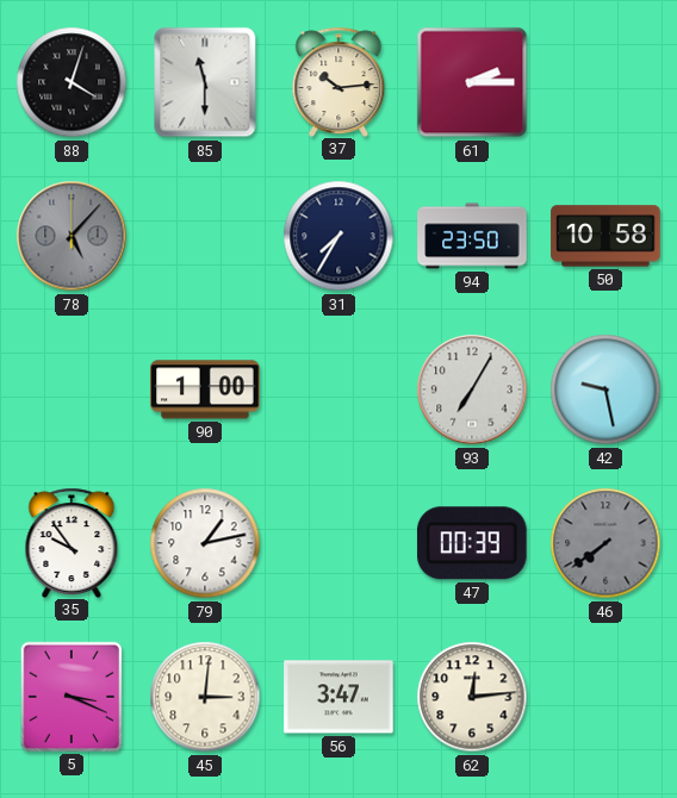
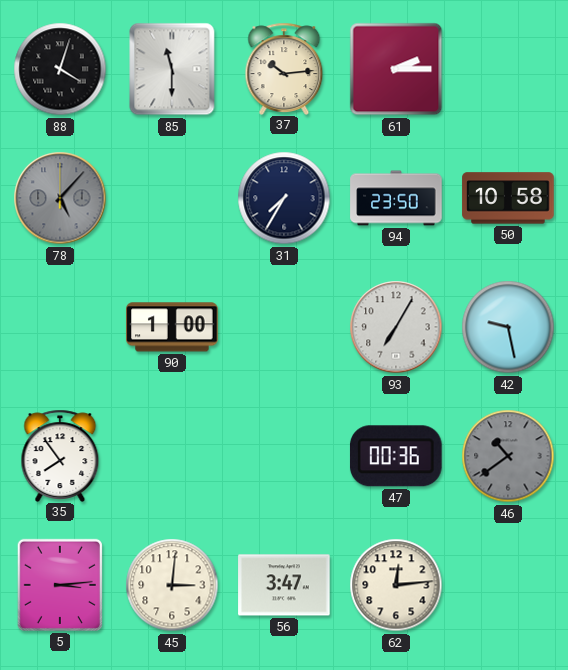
35: 9:54 -> 7:54
79: 1:13 -> none
47: 00:39 -> 00:36
46: 7:39 -> 10:39
5: 3:19 -> 3:14
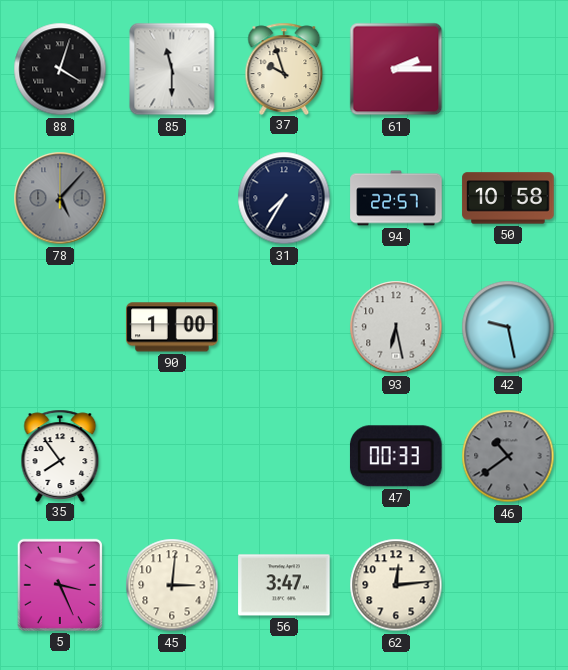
37: 10:14 -> 9:57
94: 23:50 -> 22:57
93: 7:05 -> 6:28
47: 00:36 -> 00:33
5: 3:14 -> 3:26
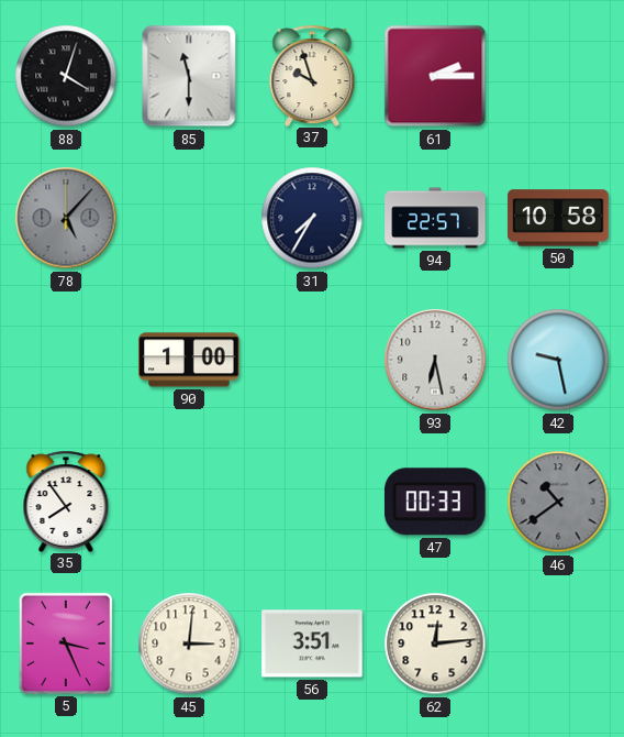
56: 3:47 -> 3:51
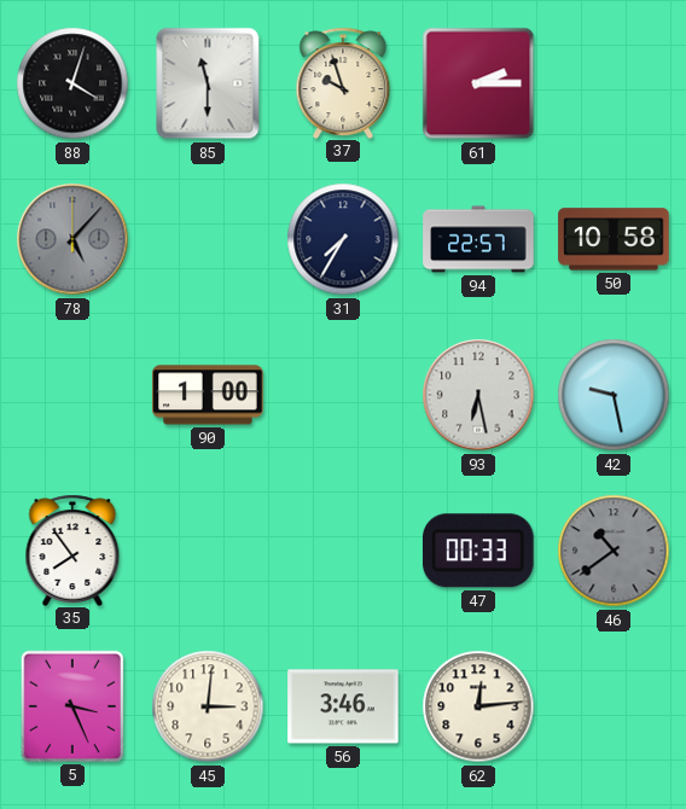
56: 3:51 -> 3:46
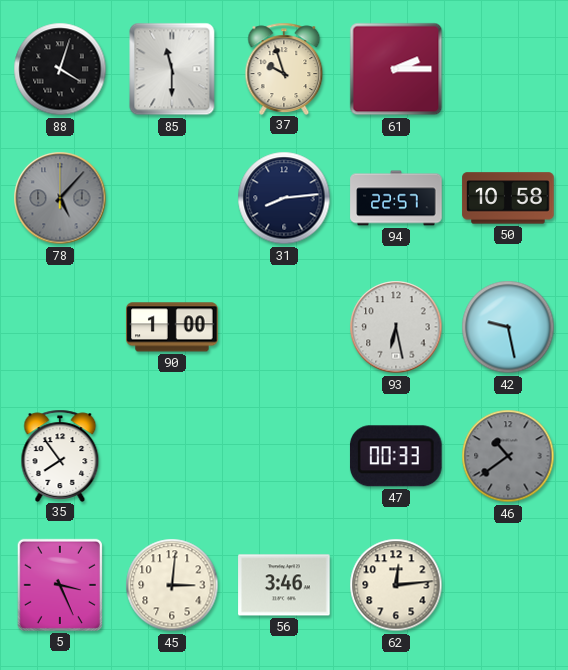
31: 7:35 -> 8:14
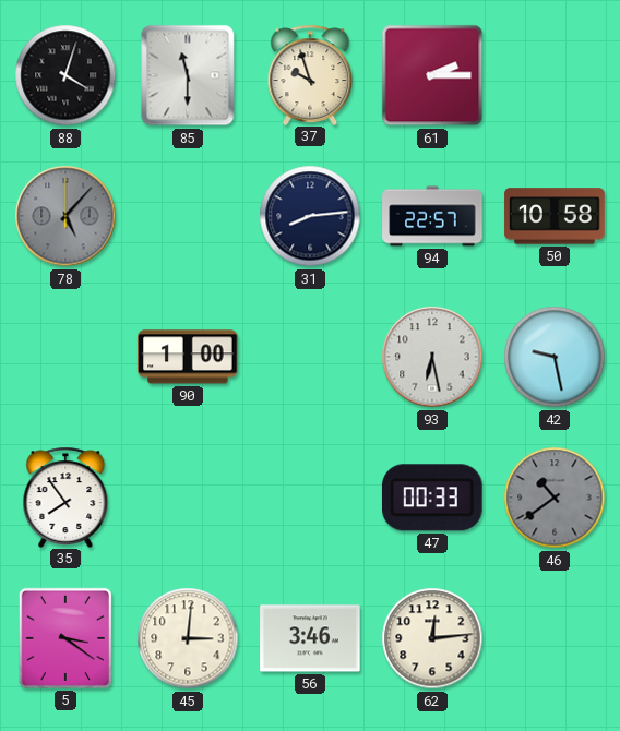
5: 3:26 -> 3:21
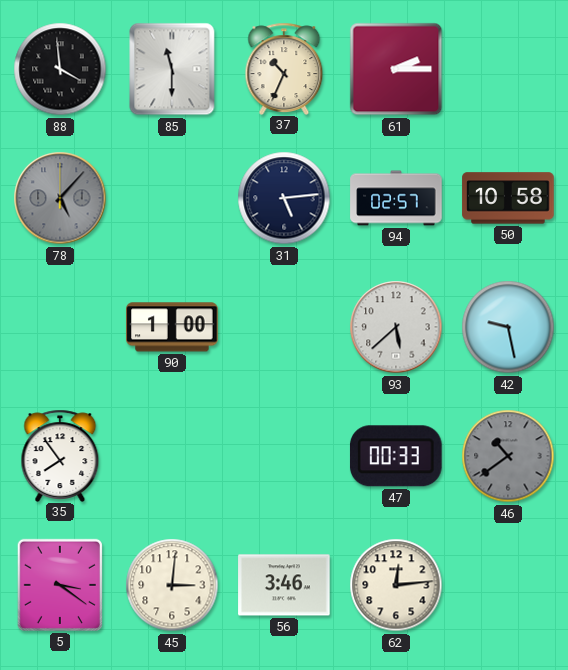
88: 4:03 -> 3:59
37: 9:57 -> 10:34
31: 8:14 -> 5:14
94: 22:57 -> 02:57
93: 6:28 -> 5:38
